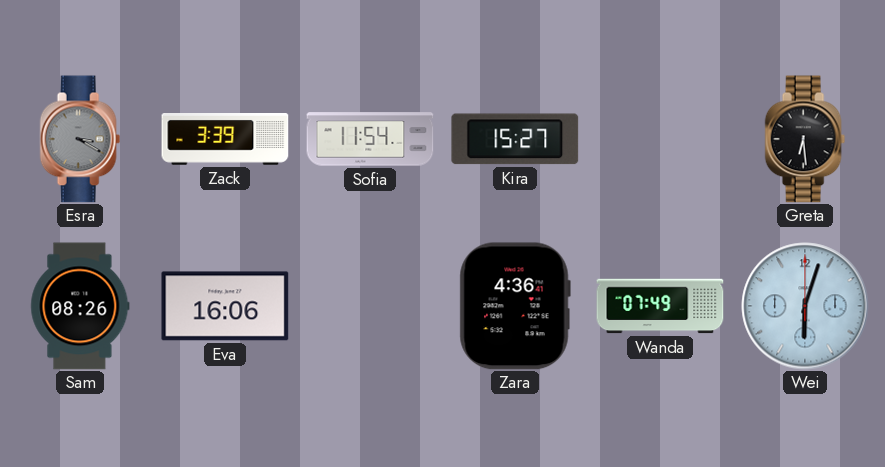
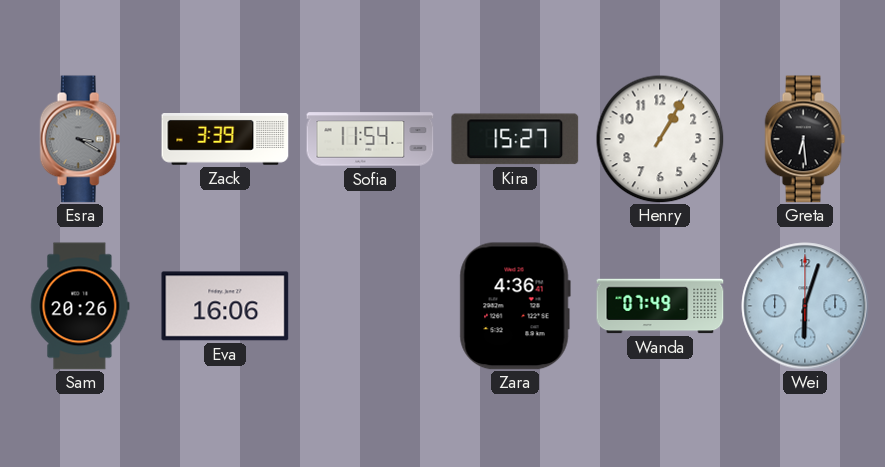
Henry: none -> 1:05
Sam: 08:26 -> 20:26
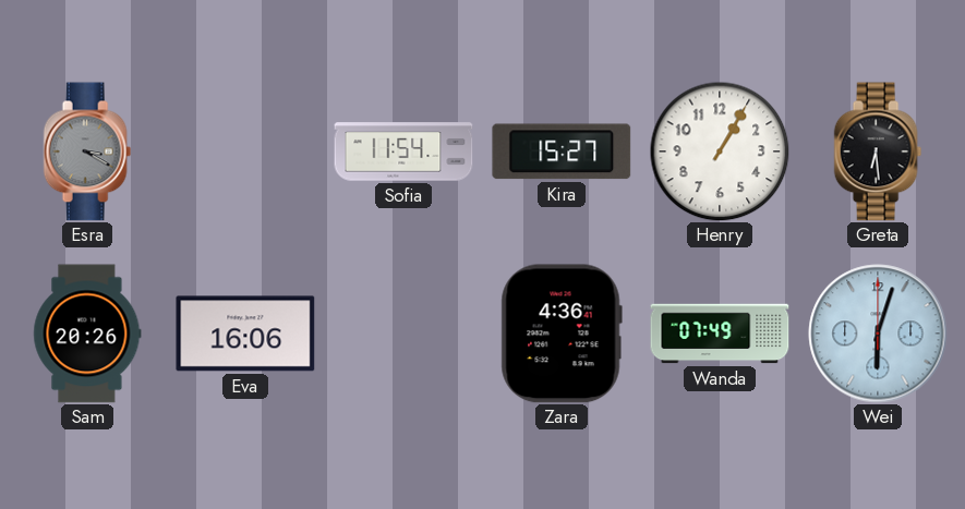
Zack: 3:39 -> none
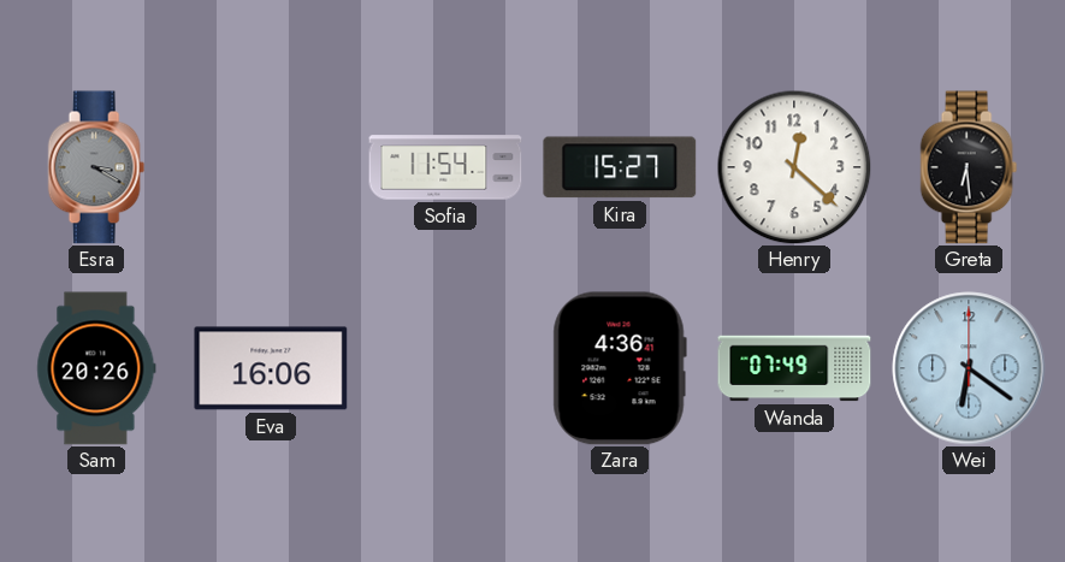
Henry: 1:05 -> 12:22
Wei: 6:03 -> 6:21
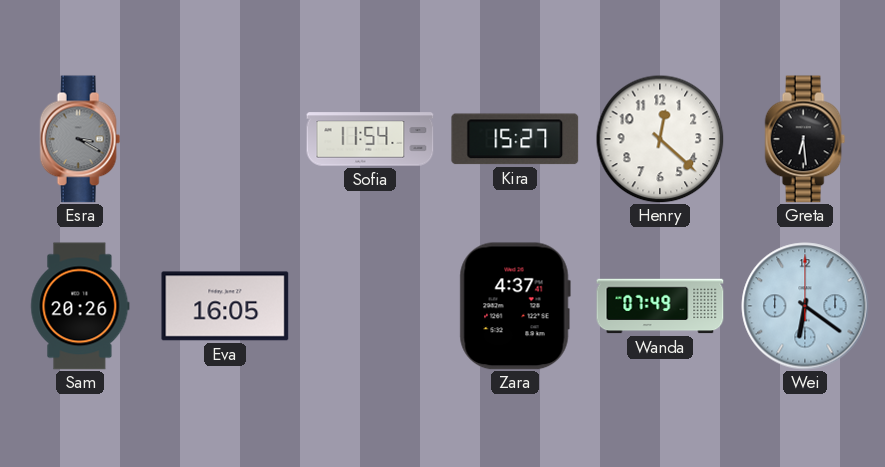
Eva: 16:06 -> 16:05
Zara: 4:36 -> 4:37
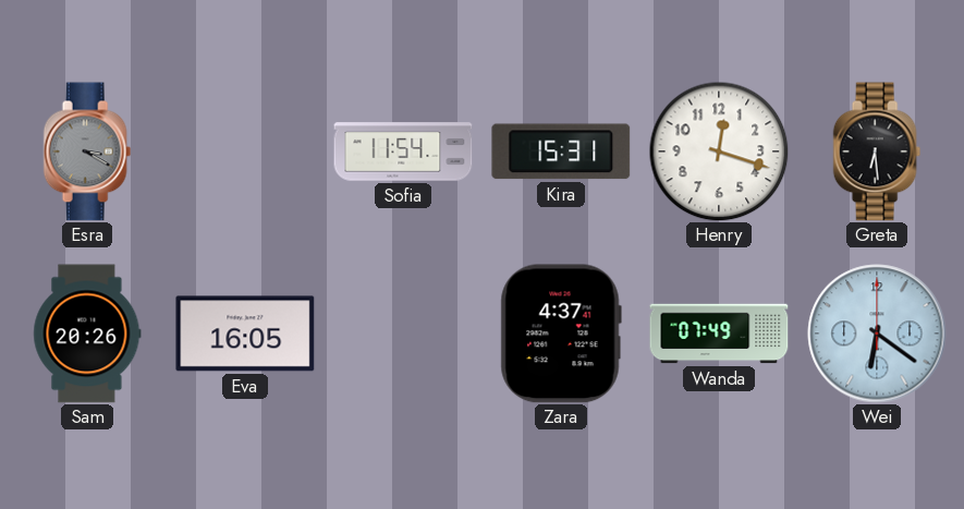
Kira: 15:27 -> 15:31
Henry: 12:22 -> 12:18
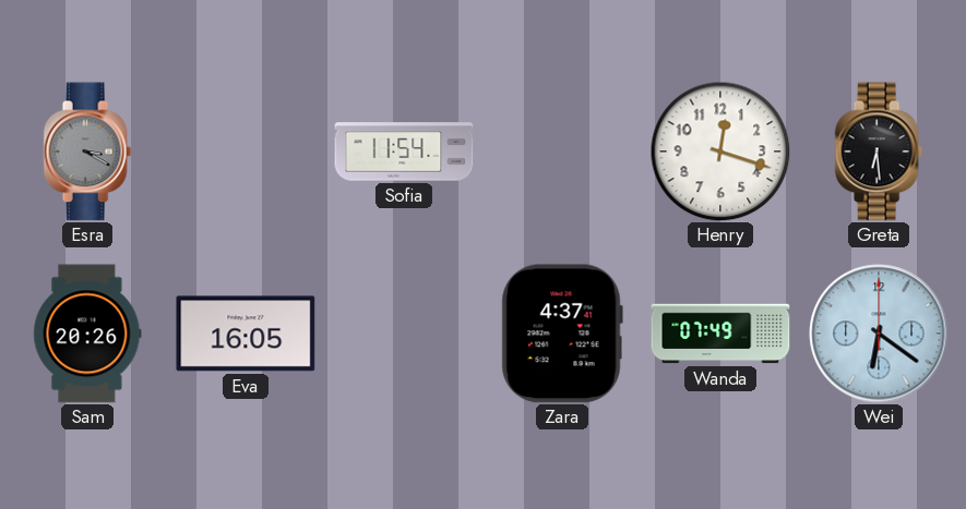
Kira: 15:31 -> none
